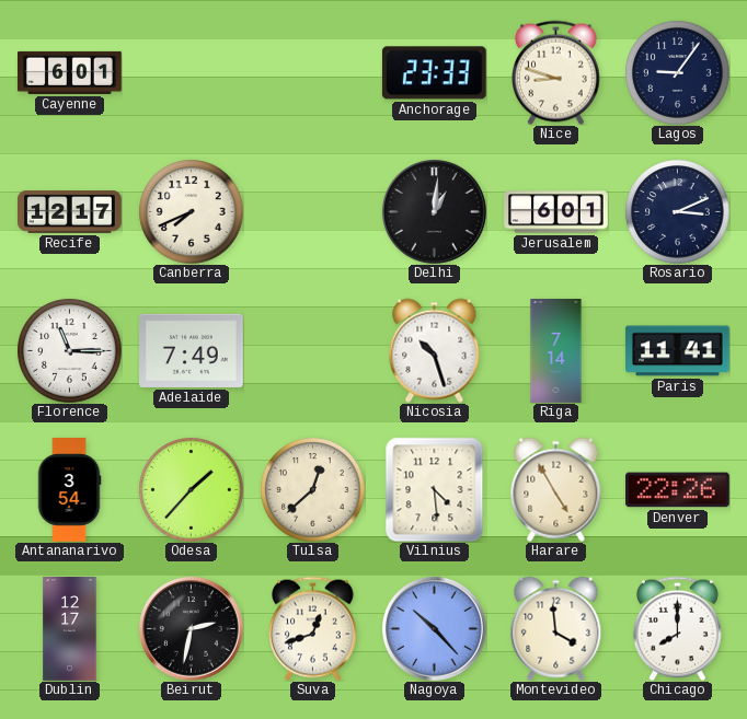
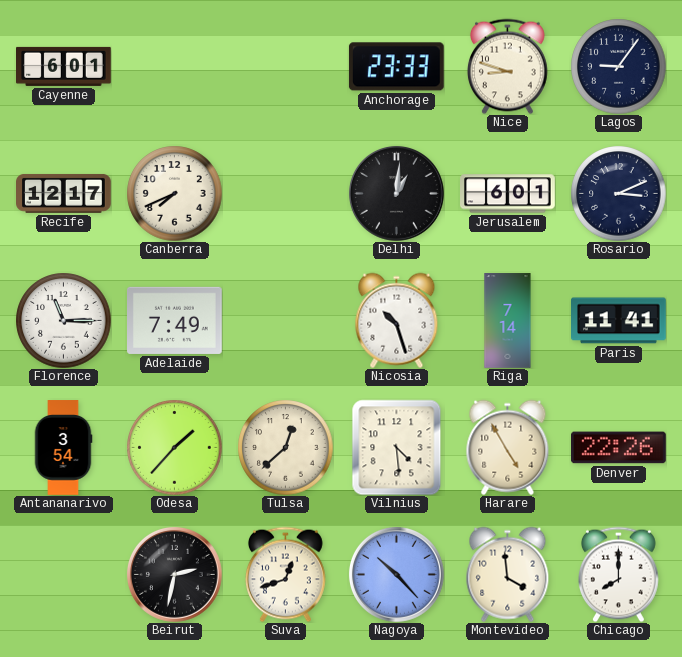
Dublin: 12:17 -> none
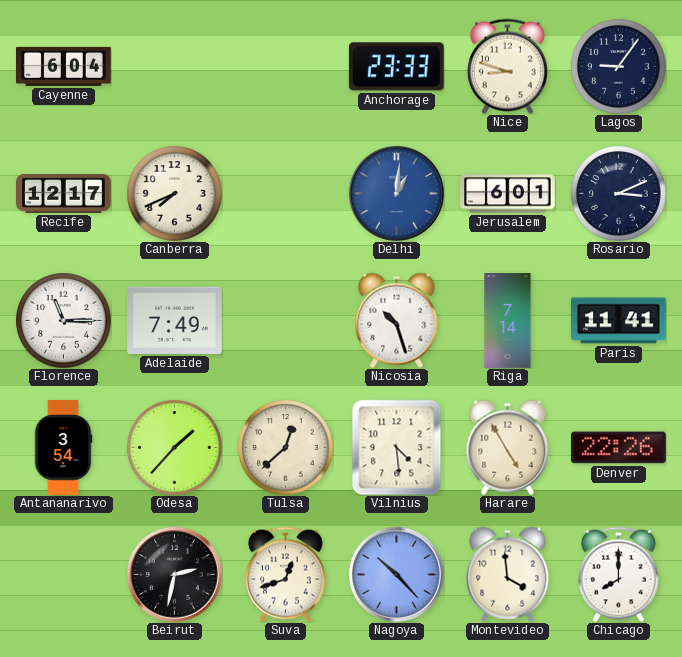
Cayenne: 6:01 -> 6:04
Delhi dial: black -> blue
